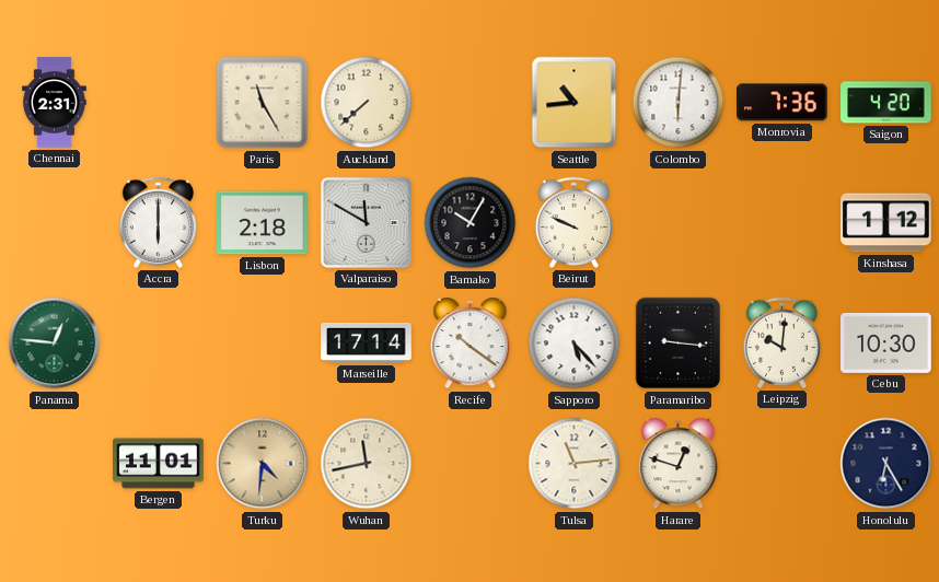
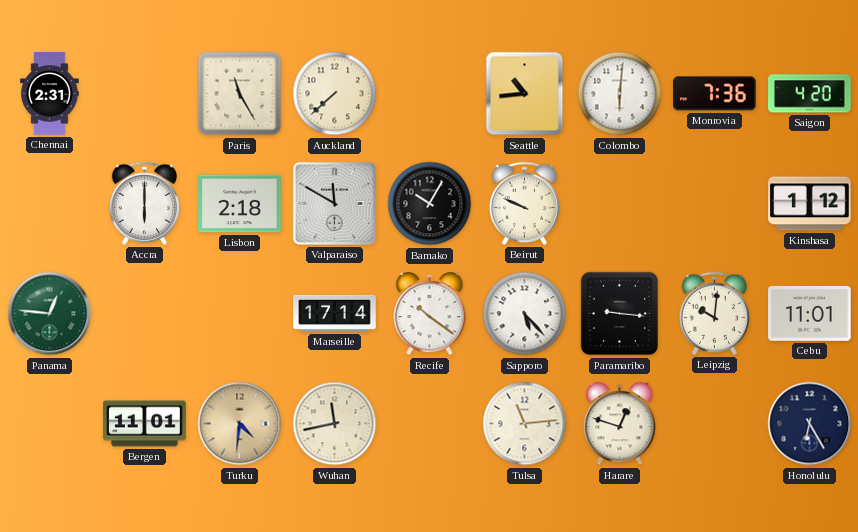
Cebu: 10:30 -> 11:01
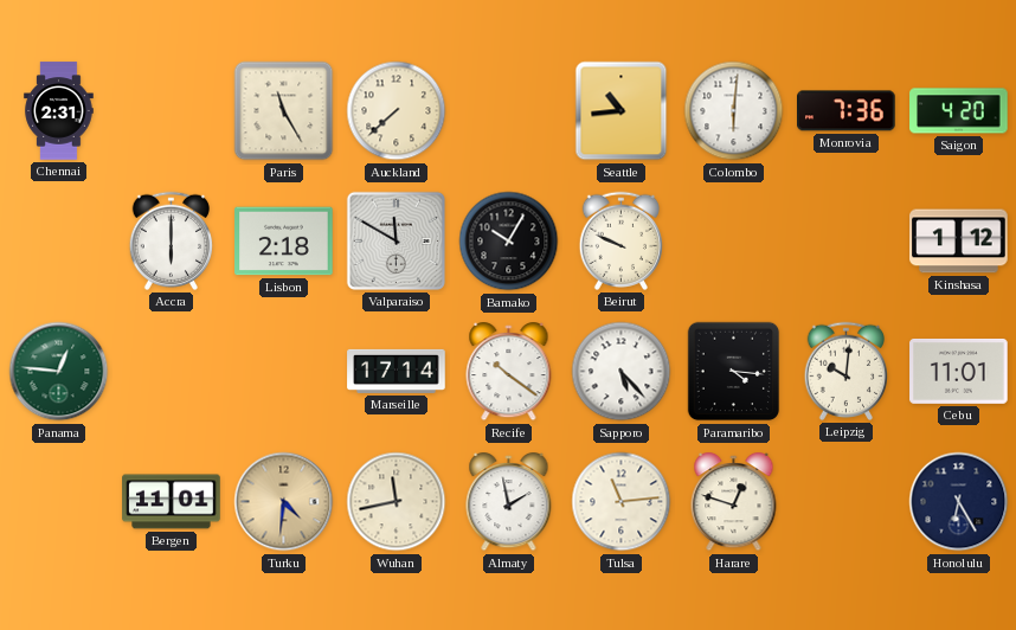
Paramaribo: 9:16 -> 4:16
Almaty: none -> 1:58
